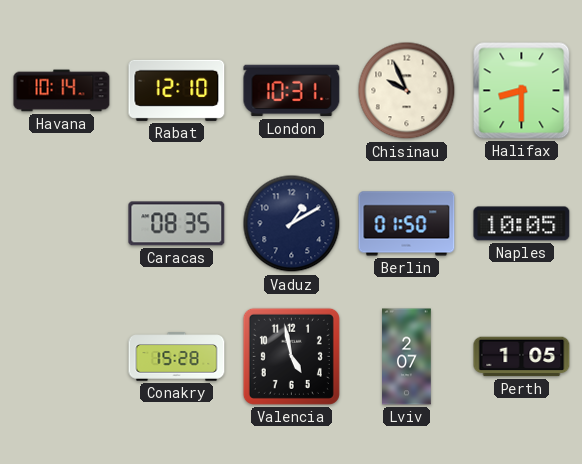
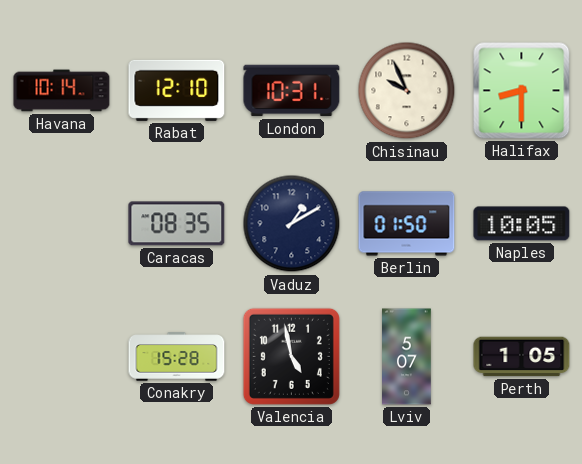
Lviv: 2:07 -> 5:07
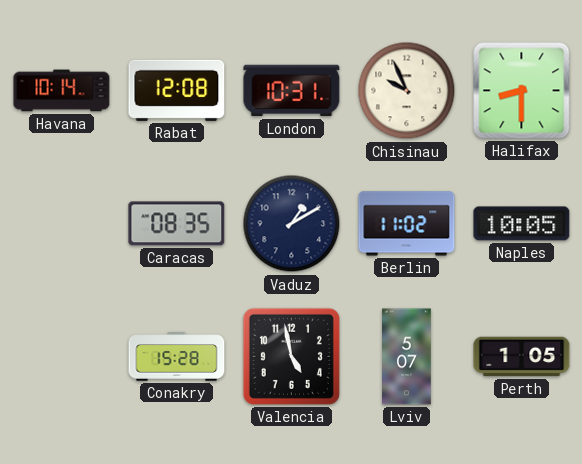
Rabat: 12:10 -> 12:08
Berlin: 01:50 -> 11:02
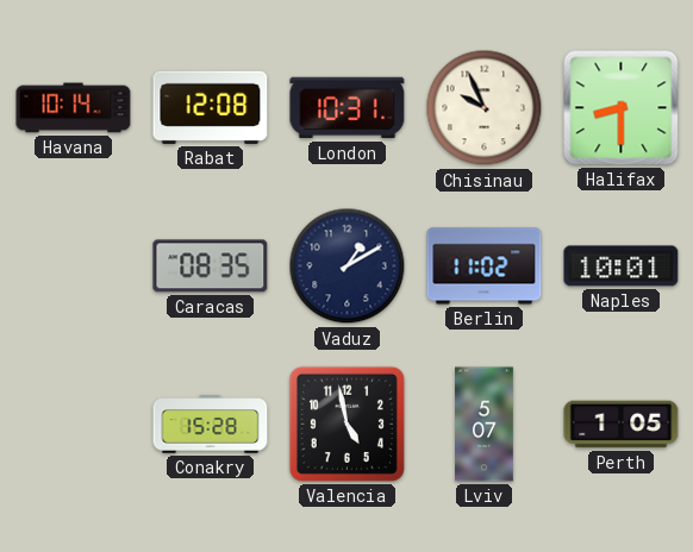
Naples: 10:05 -> 10:01
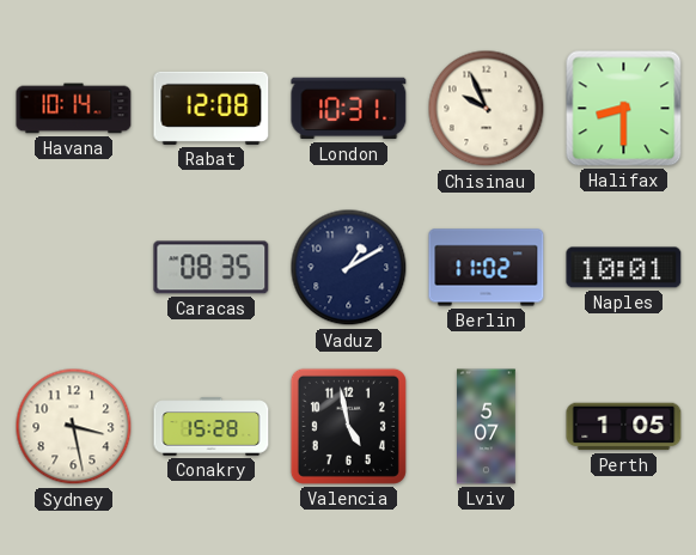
Sydney: none -> 3:28
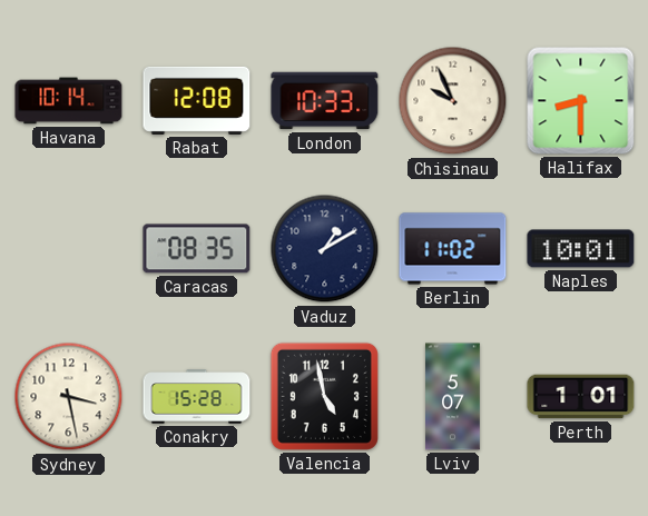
London: 10:31 -> 10:33
Perth: 1:05 -> 1:01
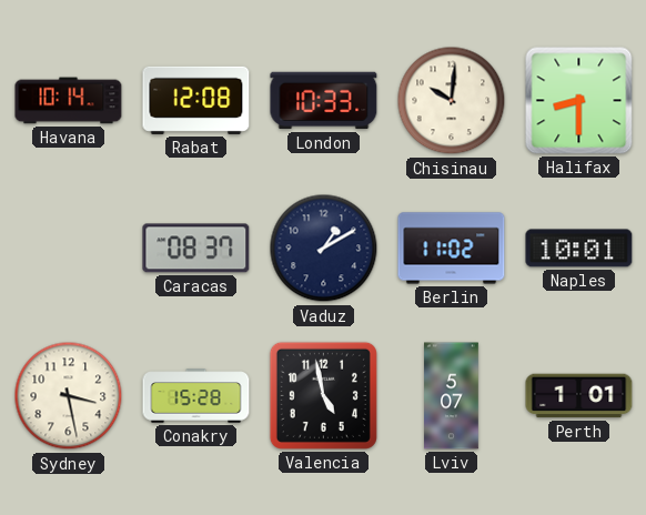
Chisinau: 9:56 -> 10:01
Caracas: 08:35 -> 08:37
